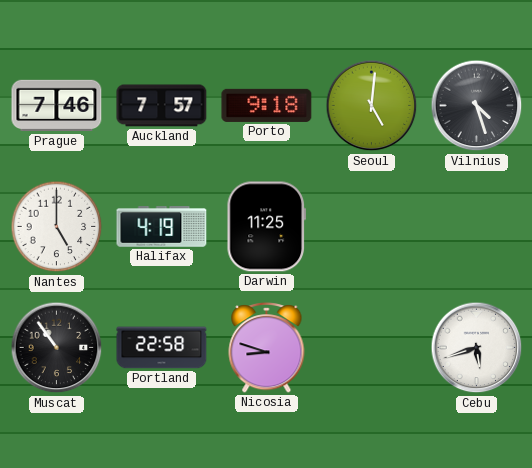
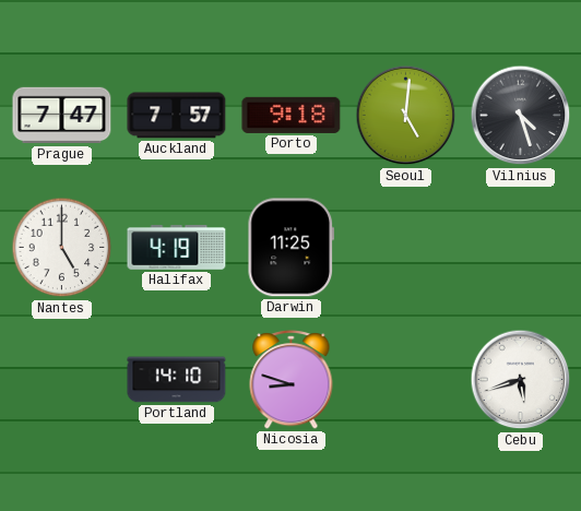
Prague: 7:46 -> 7:47
Muscat: 10:54 -> none
Portland: 22:58 -> 14:10
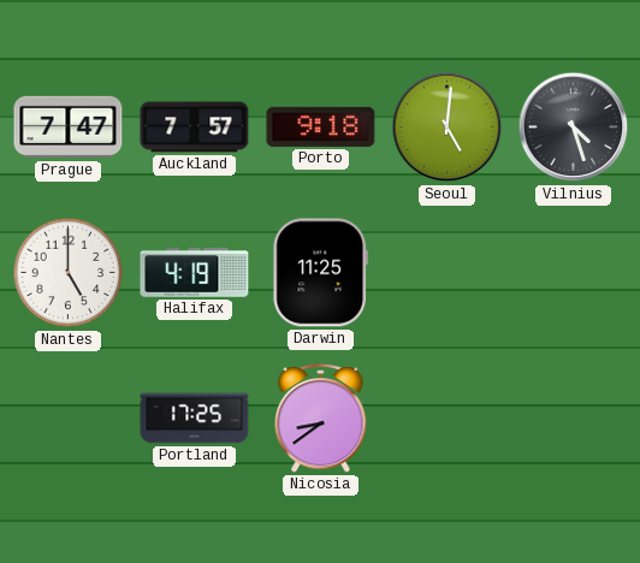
Portland: 14:10 -> 17:25
Nicosia: 8:48 -> 8:39
Cebu: 5:42 -> none
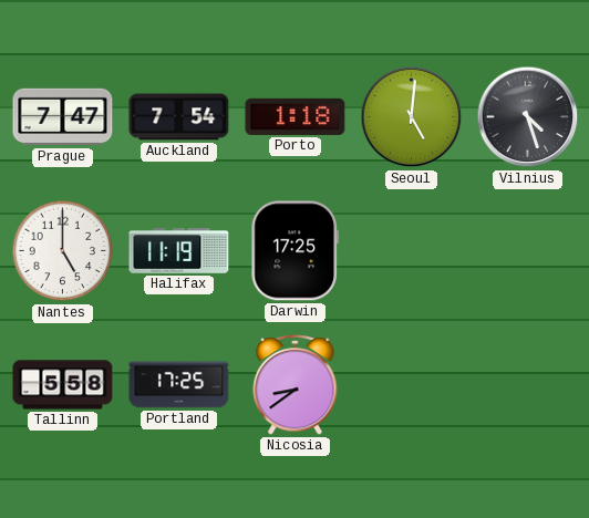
Auckland: 7:57 -> 7:54
Porto: 9:18 -> 1:18
Halifax: 4:19 -> 11:19
Darwin: 11:25 -> 17:25
Tallinn: none -> 5:58
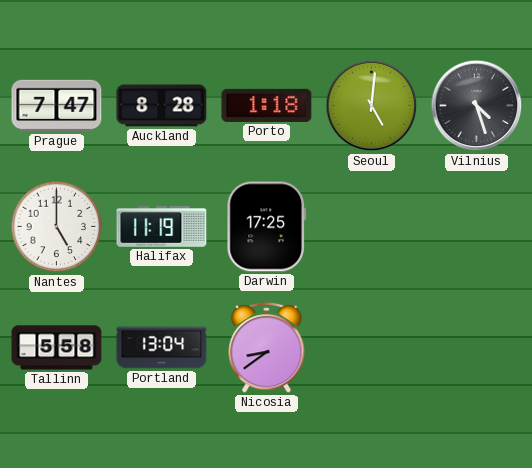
Auckland: 7:54 -> 8:28
Portland: 17:25 -> 13:04
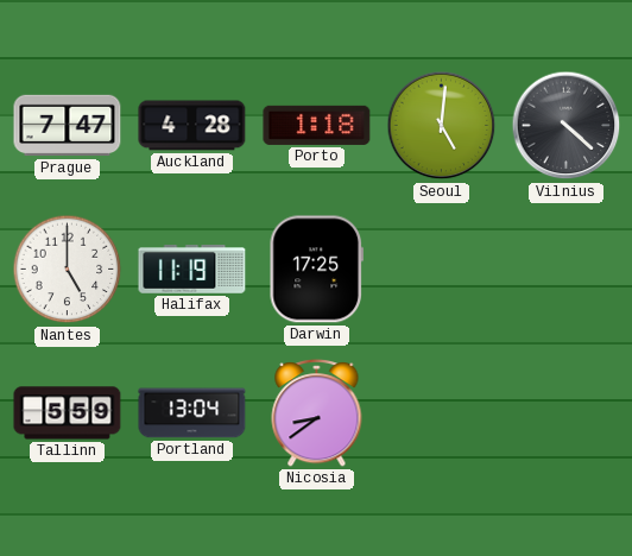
Auckland: 8:28 -> 4:28
Vilnius: 4:27 -> 4:22
Tallinn: 5:58 -> 5:59
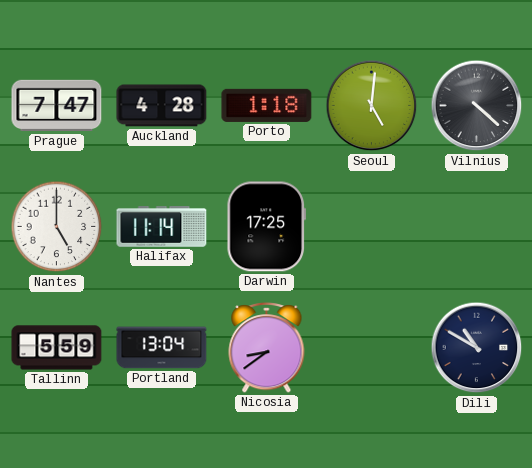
Halifax: 11:19 -> 11:14
Dili: none -> 10:50
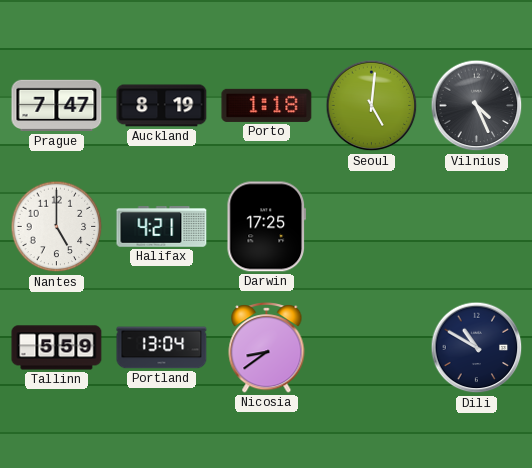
Auckland: 4:28 -> 8:19
Vilnius: 4:22 -> 4:26
Halifax: 11:14 -> 4:21
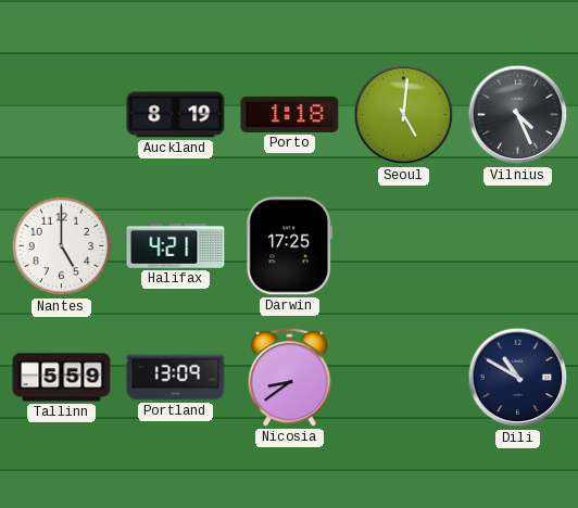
Prague: 7:47 -> none
Portland: 13:04 -> 13:09
